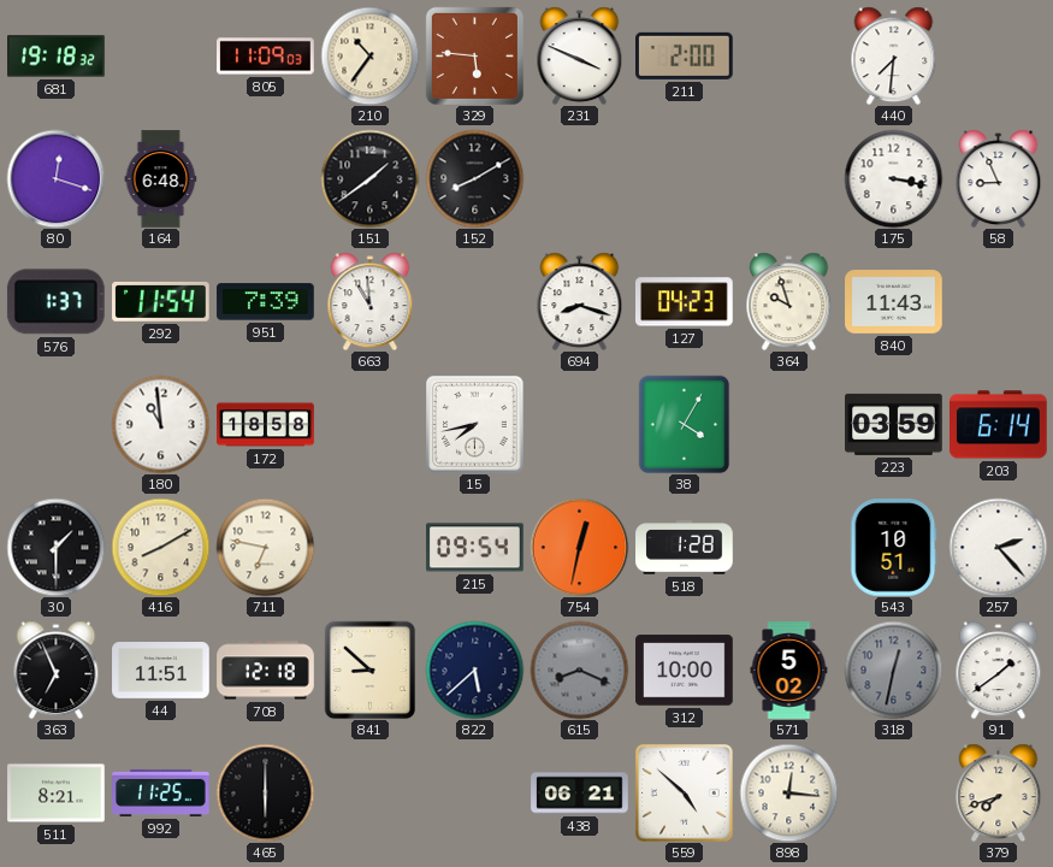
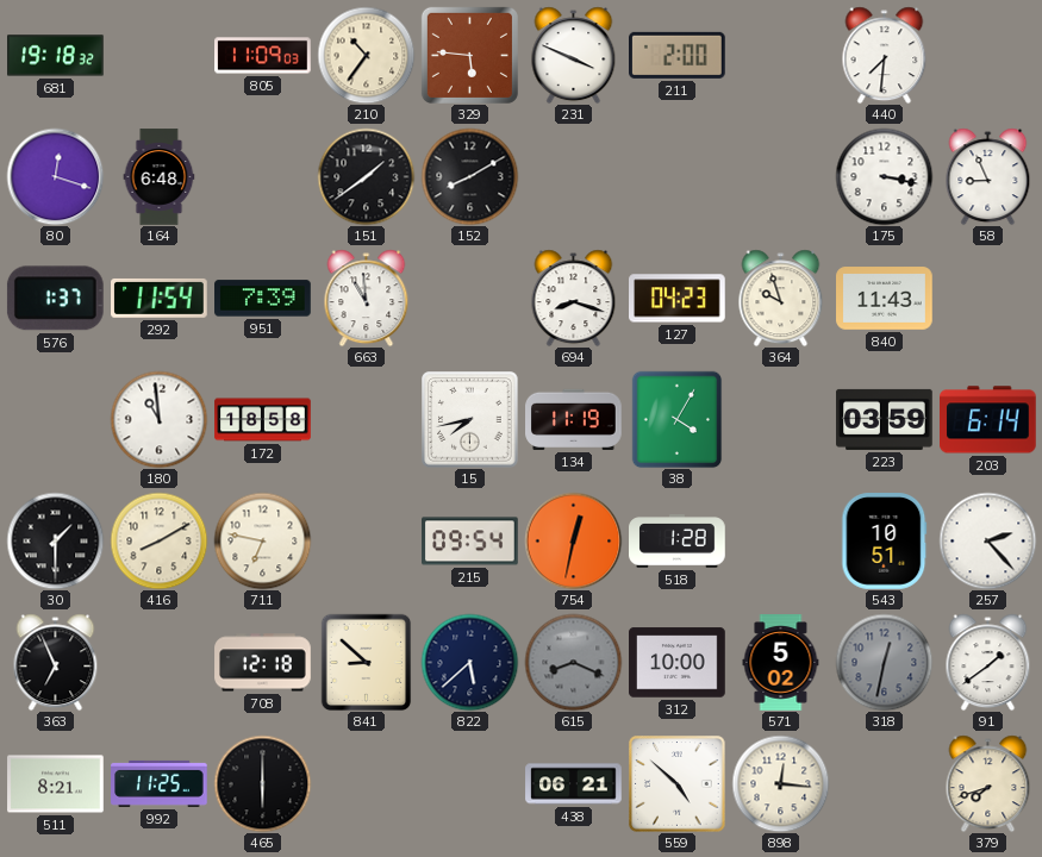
134: none -> 11:19
44: 11:51 -> none
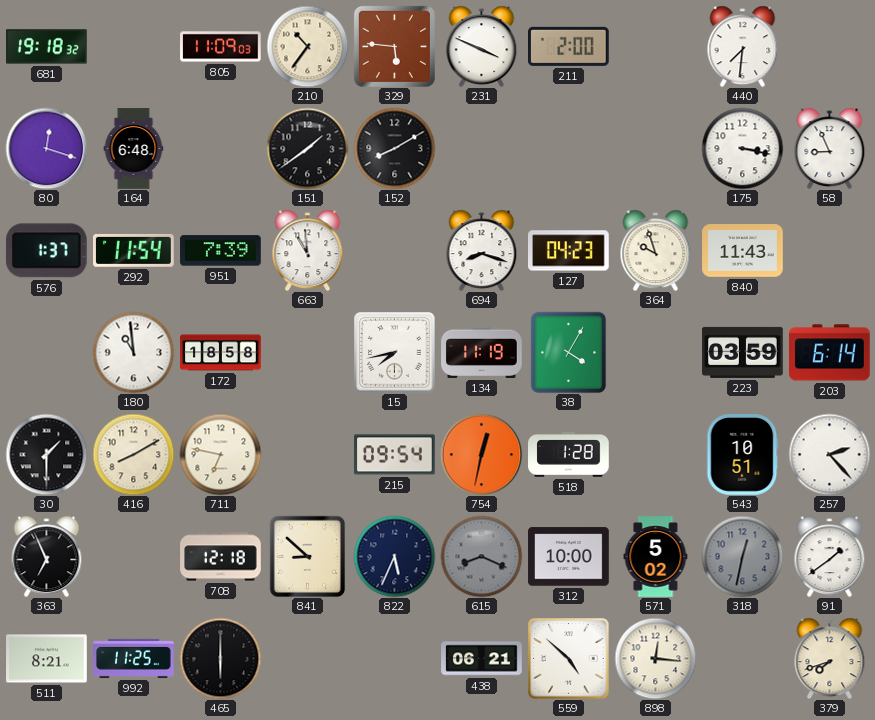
822: 5:38 -> 5:34
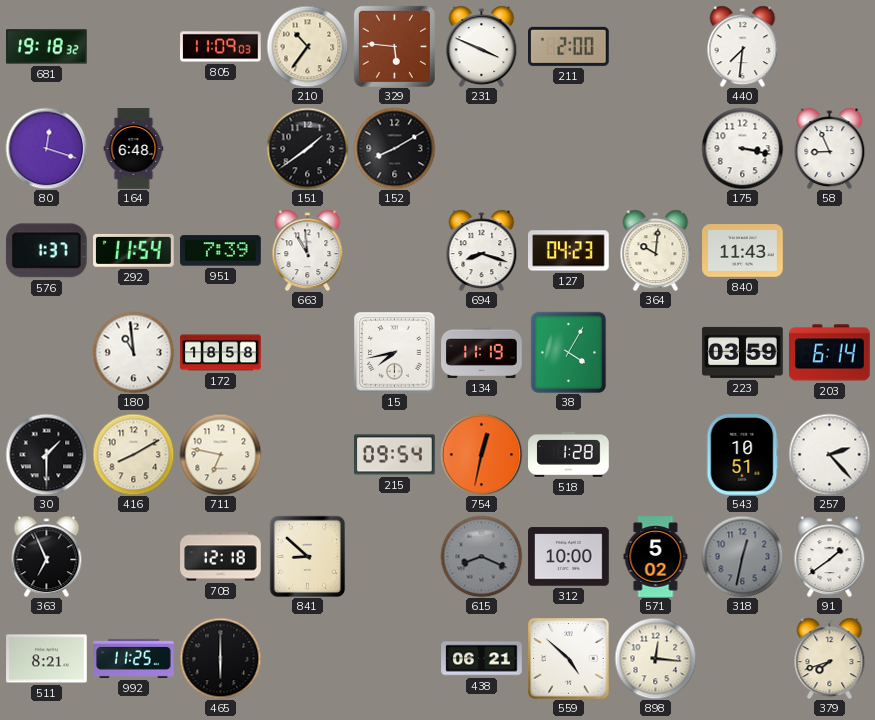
364: 9:57 -> 10:01
822: 5:34 -> none
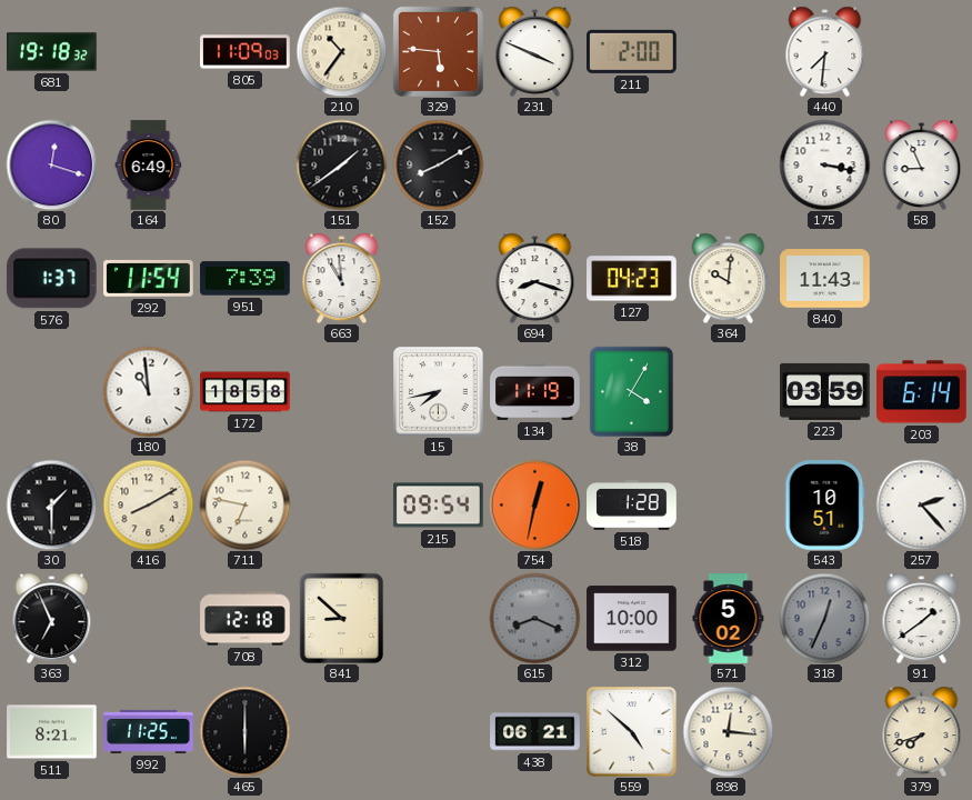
164: 6:48 -> 6:49
318: 12:32 -> 12:34
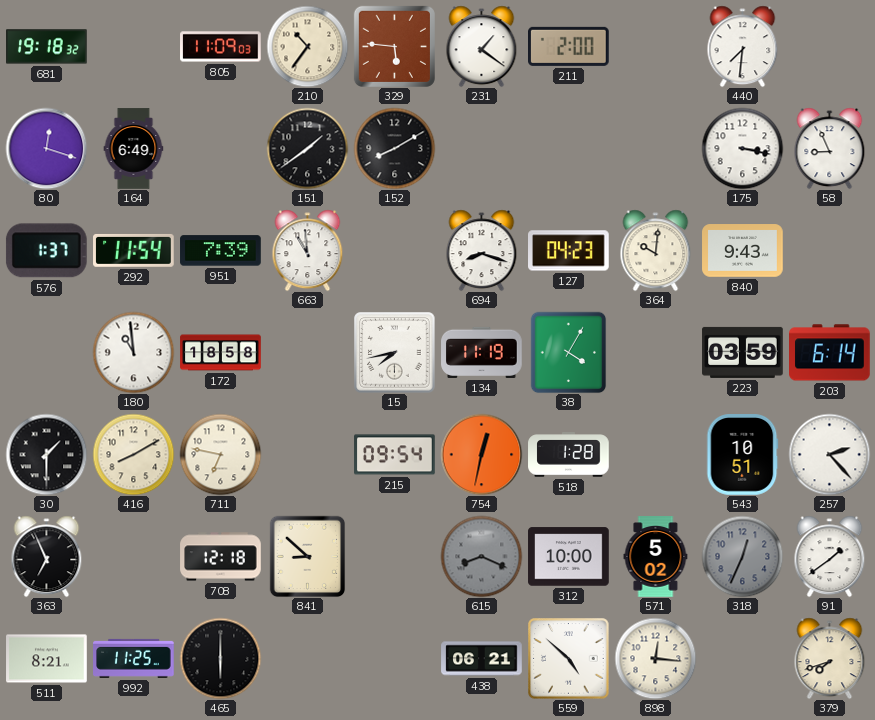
231: 3:49 -> 1:21
840: 11:43 -> 9:43
